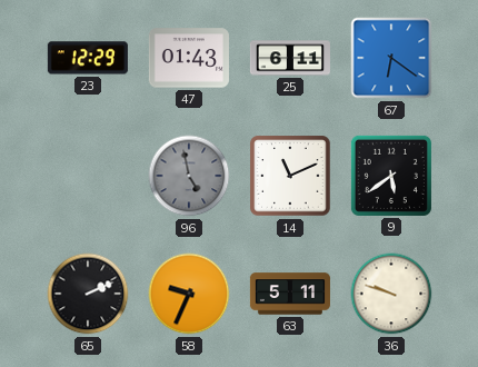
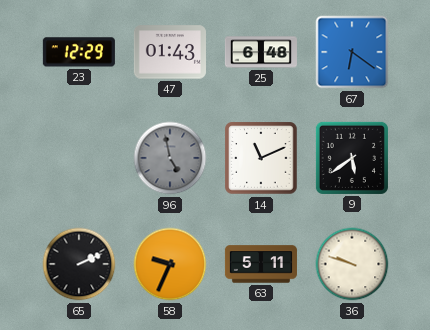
25: 6:11 -> 6:48
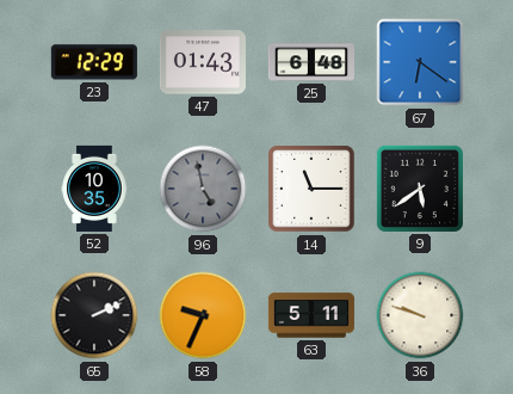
52: none -> 10:35
14: 11:11 -> 11:15
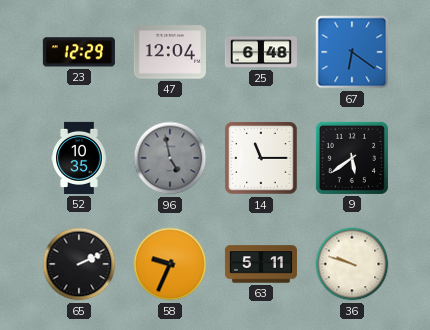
47: 01:43 -> 12:04
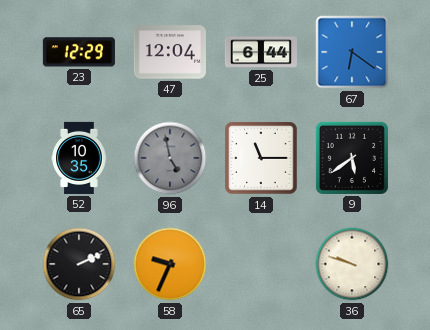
25: 6:48 -> 6:44
63: 5:11 -> none
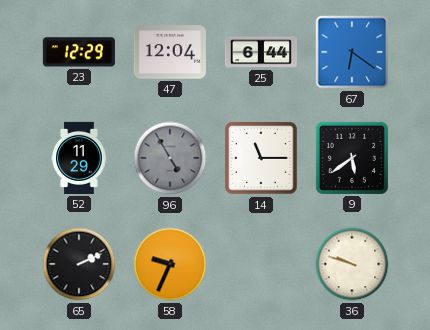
52: 10:35 -> 11:29
96: 4:58 -> 4:55
